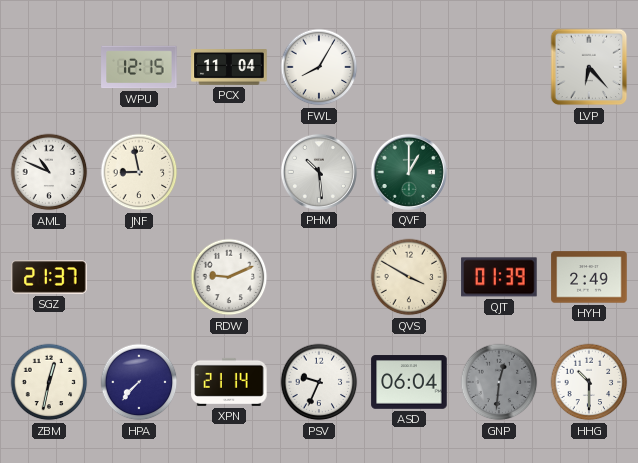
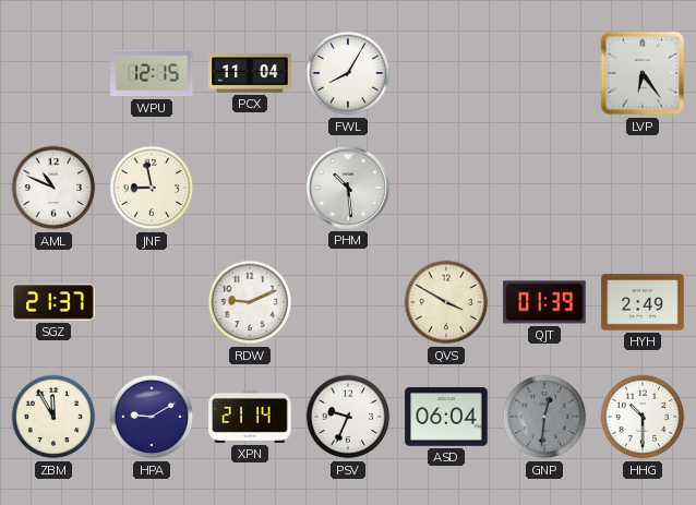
LVP: 6:23 -> 6:24
QVF: 1:00 -> none
ZBM: 12:32 -> 11:55
HPA: 7:37 -> 9:10
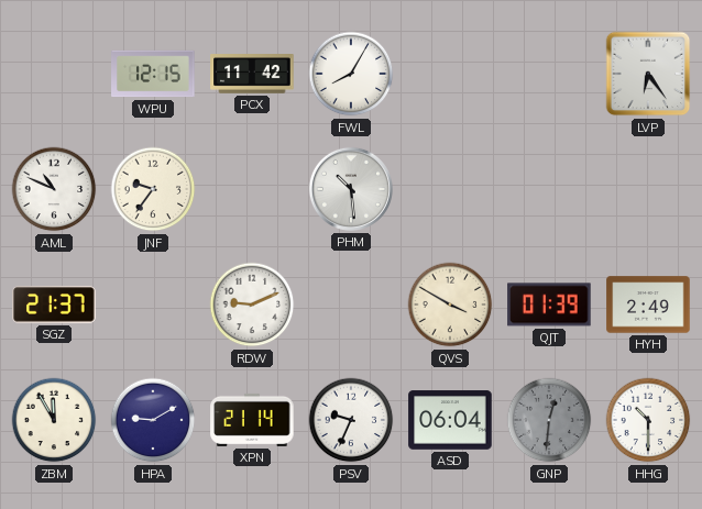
PCX: 11:04 -> 11:42
JNF: 8:58 -> 9:36
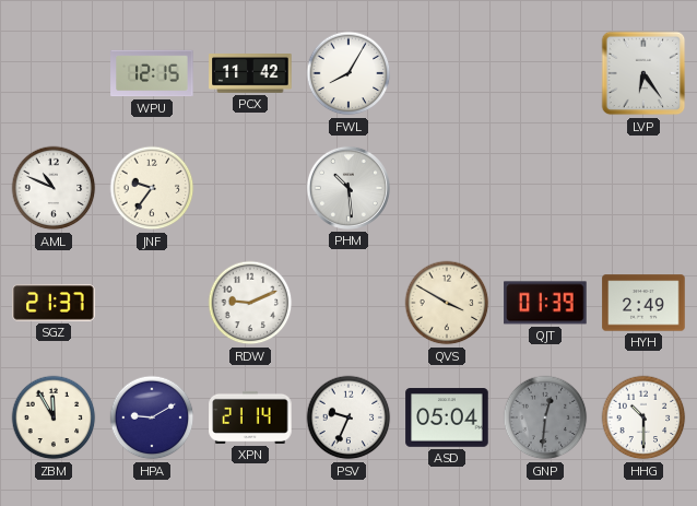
ASD: 06:04 -> 05:04
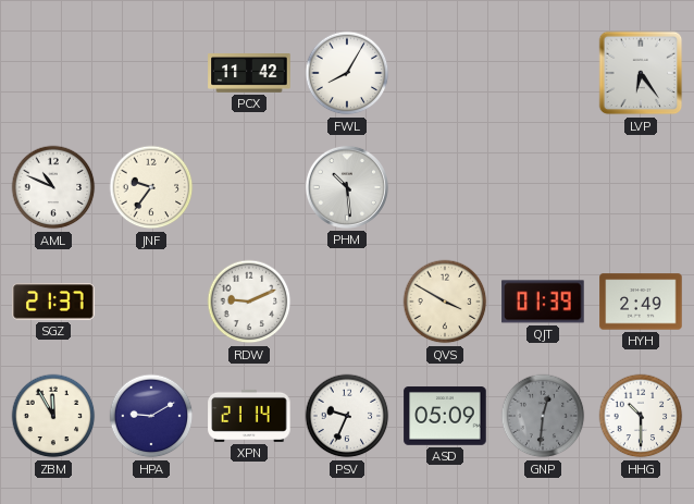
WPU: 12:15 -> none
ASD: 05:04 -> 05:09
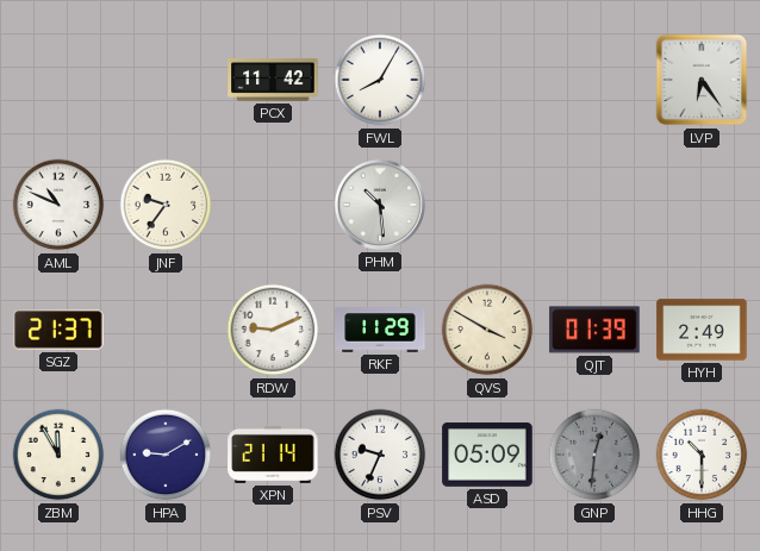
RKF: none -> 11:29
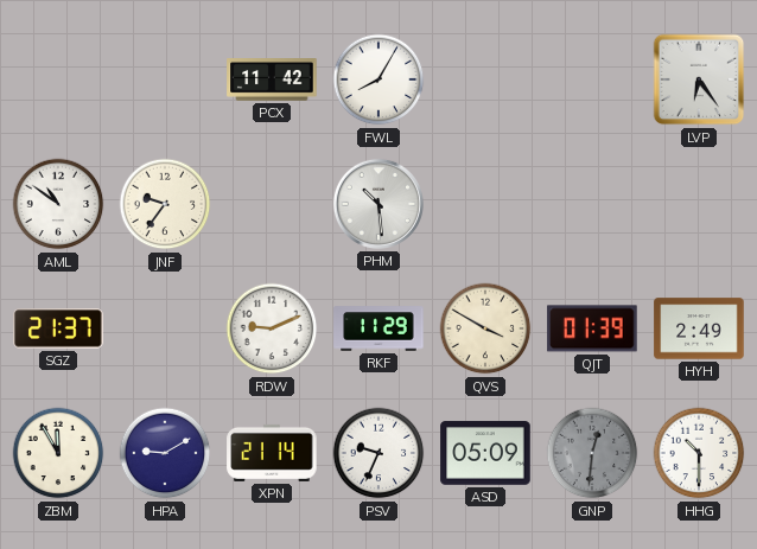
AML: 10:49 -> 10:51
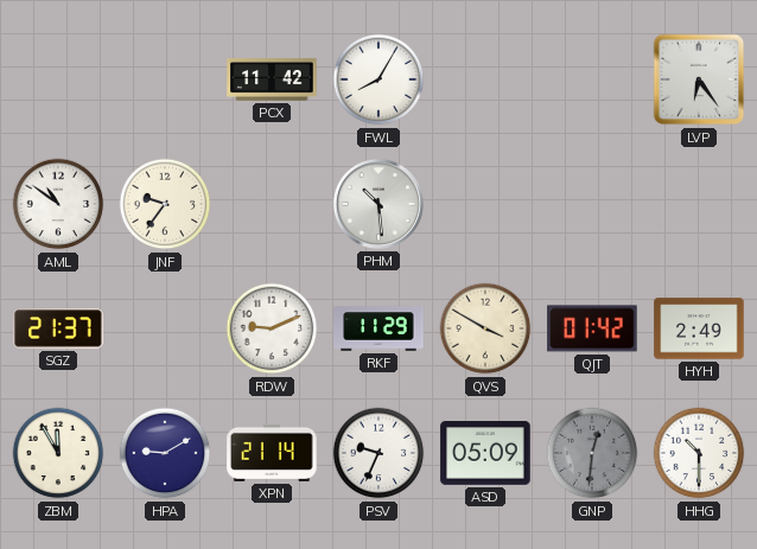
QJT: 01:39 -> 01:42
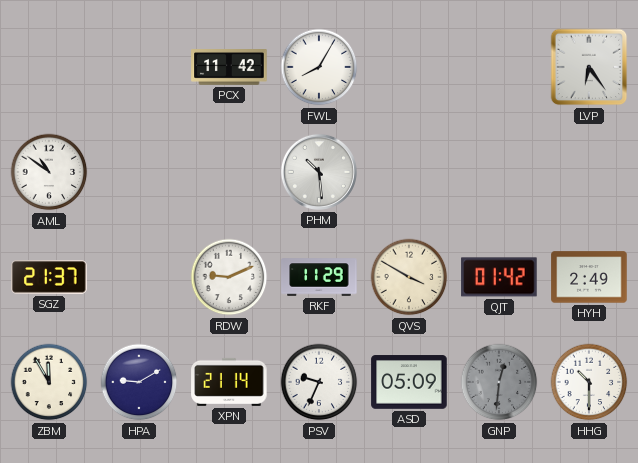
JNF: 9:36 -> none
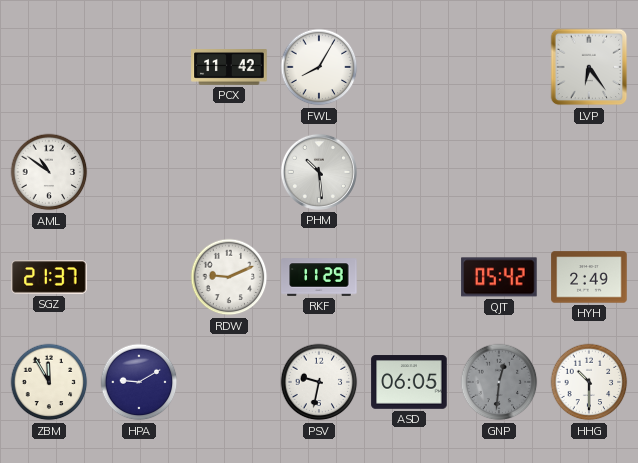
QVS: 3:50 -> none
QJT: 01:42 -> 05:42
XPN: 21:14 -> none
PSV: 9:34 -> 9:32
ASD: 05:09 -> 06:05
